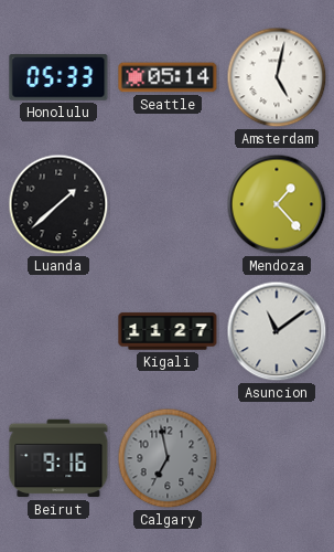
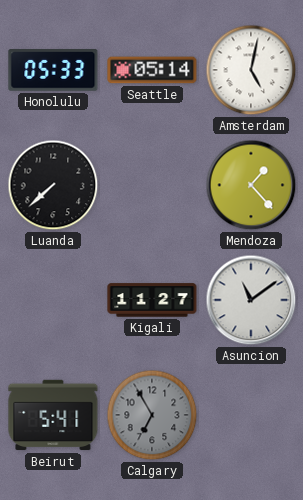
Luanda: 1:38 -> 7:38
Beirut: 9:16 -> 5:41
Calgary: 6:58 -> 6:55
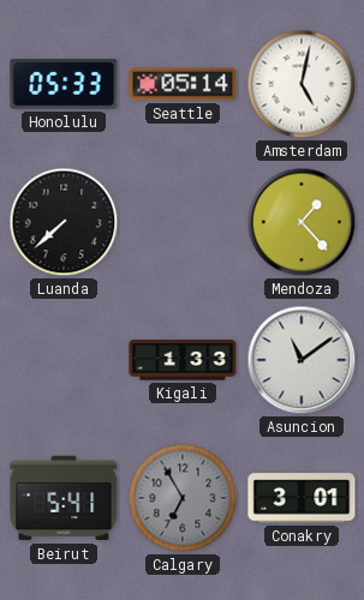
Kigali: 11:27 -> 1:33
Conakry: none -> 3:01
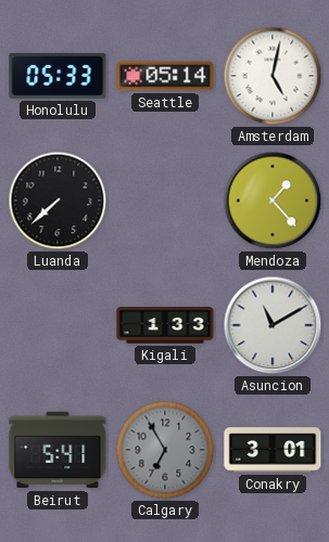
Asuncion: 11:09 -> 11:10
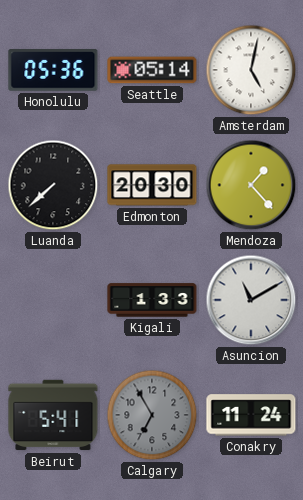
Honolulu: 05:33 -> 05:36
Edmonton: none -> 20:30
Conakry: 3:01 -> 11:24
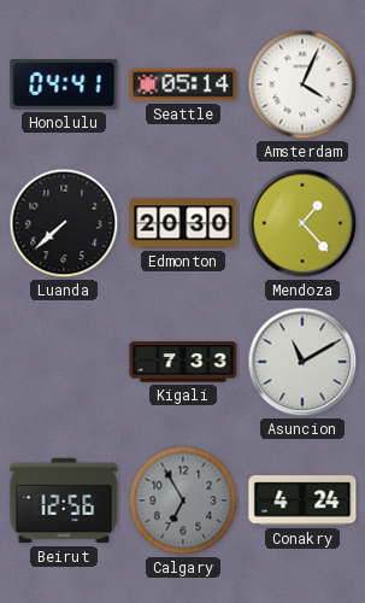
Honolulu: 05:36 -> 04:41
Amsterdam: 5:02 -> 4:04
Kigali: 1:33 -> 7:33
Beirut: 5:41 -> 12:56
Conakry: 11:24 -> 4:24
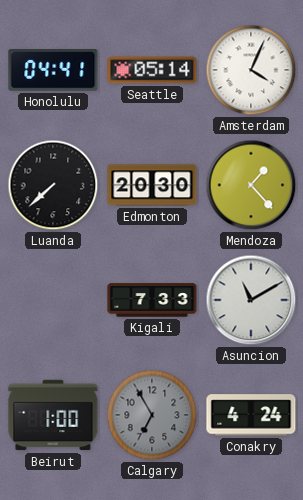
Beirut: 12:56 -> 1:00
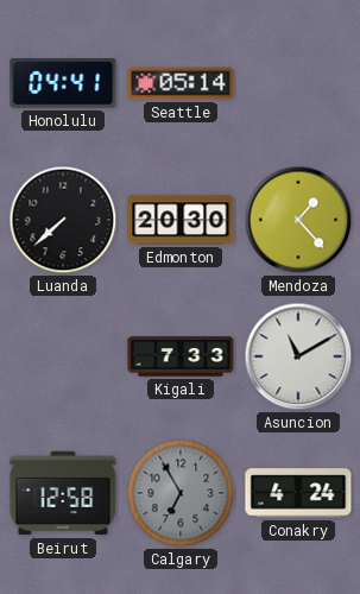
Amsterdam: 4:04 -> none
Beirut: 1:00 -> 12:58
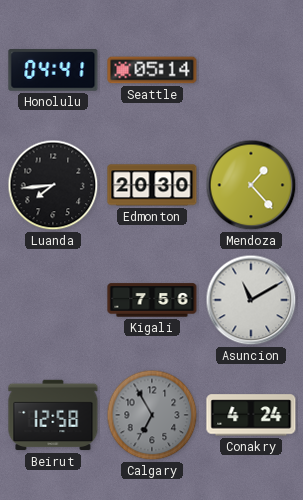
Luanda: 7:38 -> 7:44
Kigali: 7:33 -> 7:56
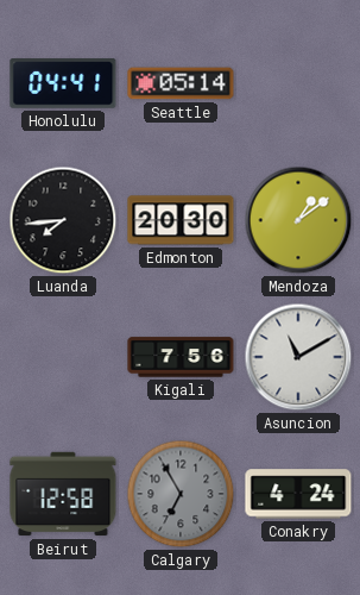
Mendoza: 1:23 -> 1:09
